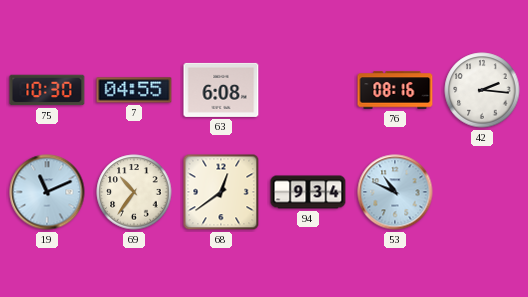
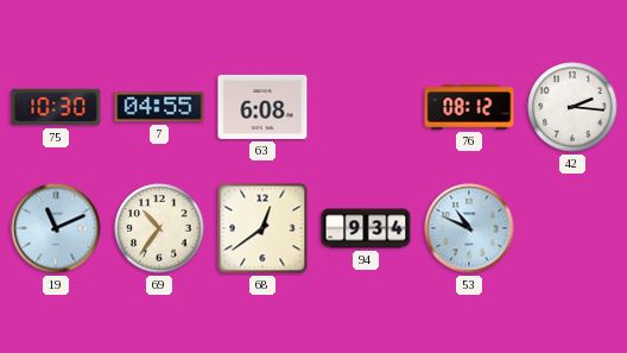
76: 08:16 -> 08:12
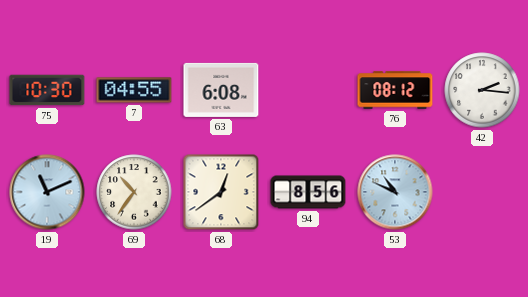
94: 9:34 -> 8:56
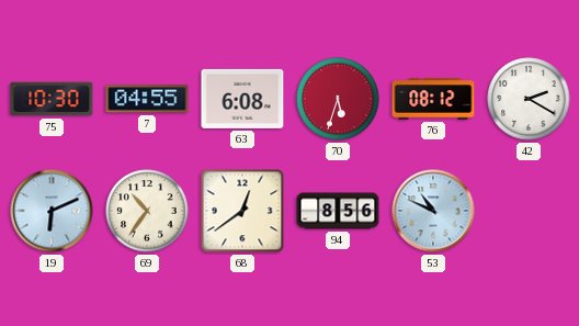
70: none -> 5:33
42: 2:16 -> 2:20
19: 11:11 -> 6:11
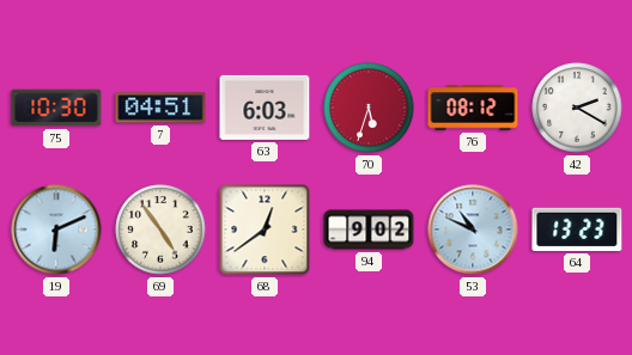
7: 04:55 -> 04:51
63: 6:08 -> 6:03
69: 10:36 -> 4:54
94: 8:56 -> 9:02
64: none -> 13:23
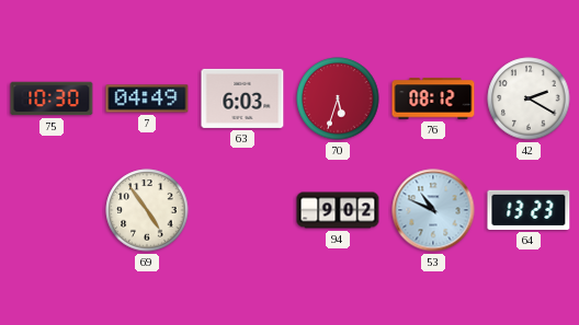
7: 04:51 -> 04:49
19: 6:11 -> none
68: 12:39 -> none
